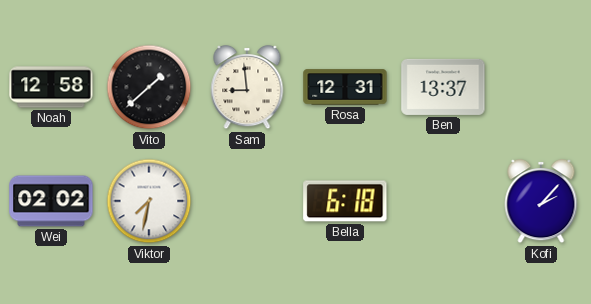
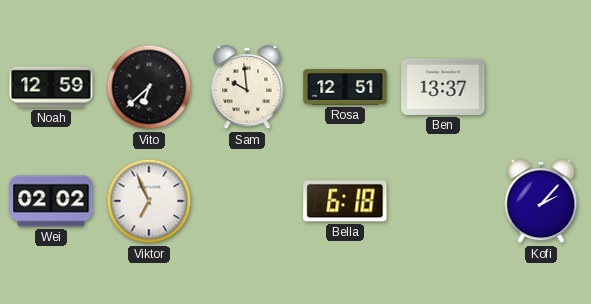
Noah: 12:58 -> 12:59
Vito: 1:38 -> 6:38
Sam: 8:59 -> 9:59
Rosa: 12:31 -> 12:51
Viktor: 7:32 -> 6:56
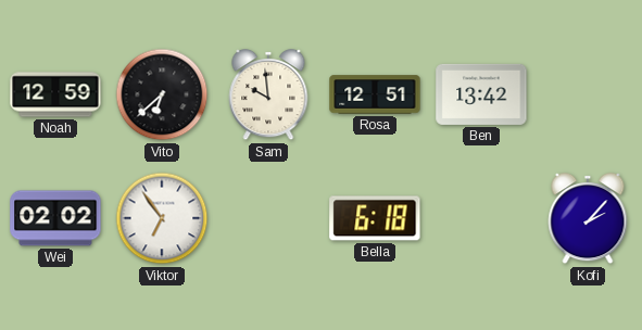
Ben: 13:37 -> 13:42
Viktor: 6:56 -> 6:54
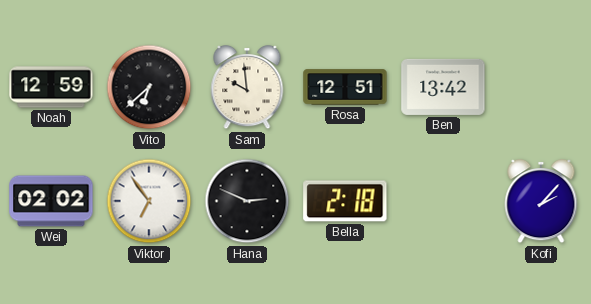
Hana: none -> 2:49
Bella: 6:18 -> 2:18
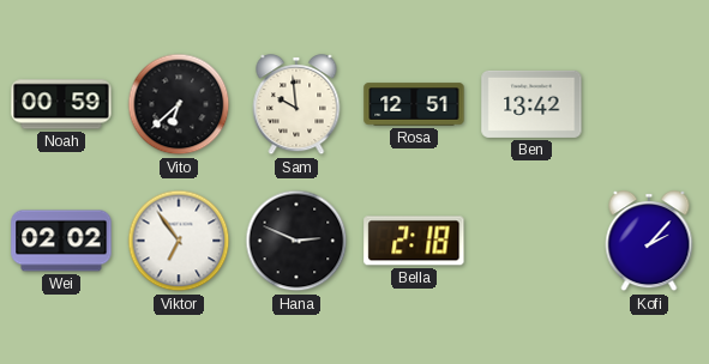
Noah: 12:59 -> 00:59
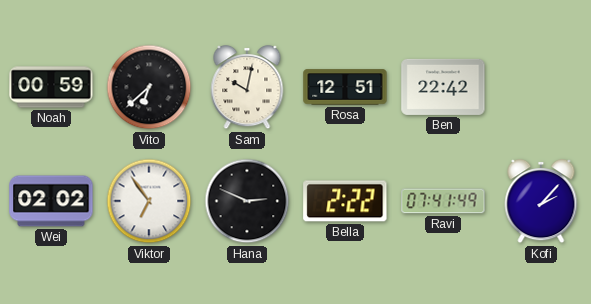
Sam: 9:59 -> 10:02
Ben: 13:42 -> 22:42
Bella: 2:18 -> 2:22
Ravi: none -> 07:41
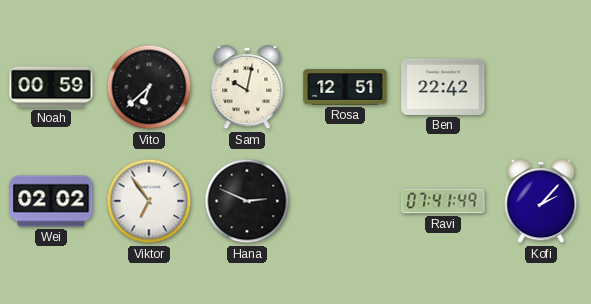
Bella: 2:22 -> none
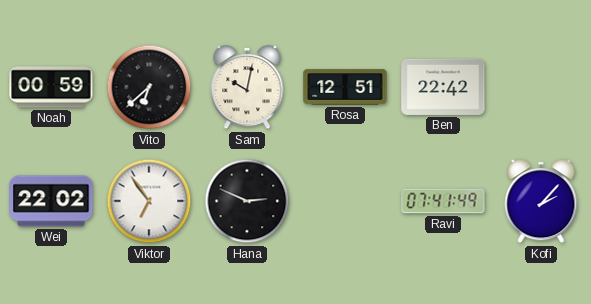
Wei: 02:02 -> 22:02
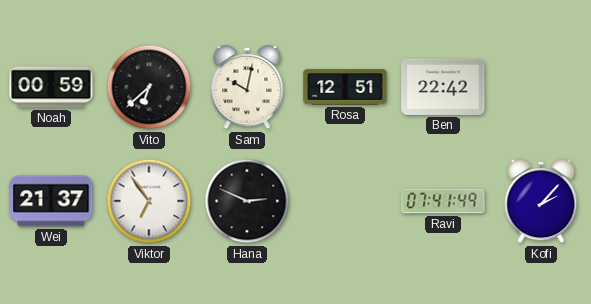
Wei: 22:02 -> 21:37
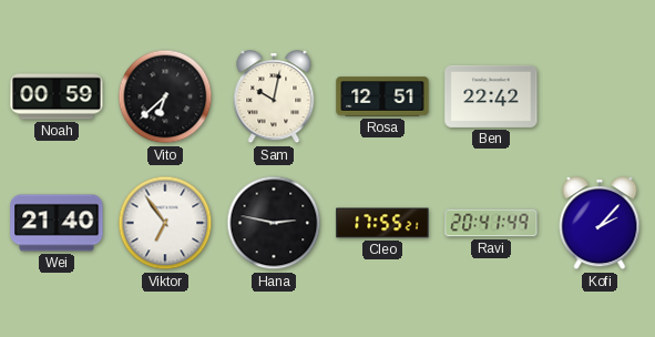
Wei: 21:37 -> 21:40
Hana: 2:49 -> 2:47
Cleo: none -> 17:55
Ravi: 07:41 -> 20:41
